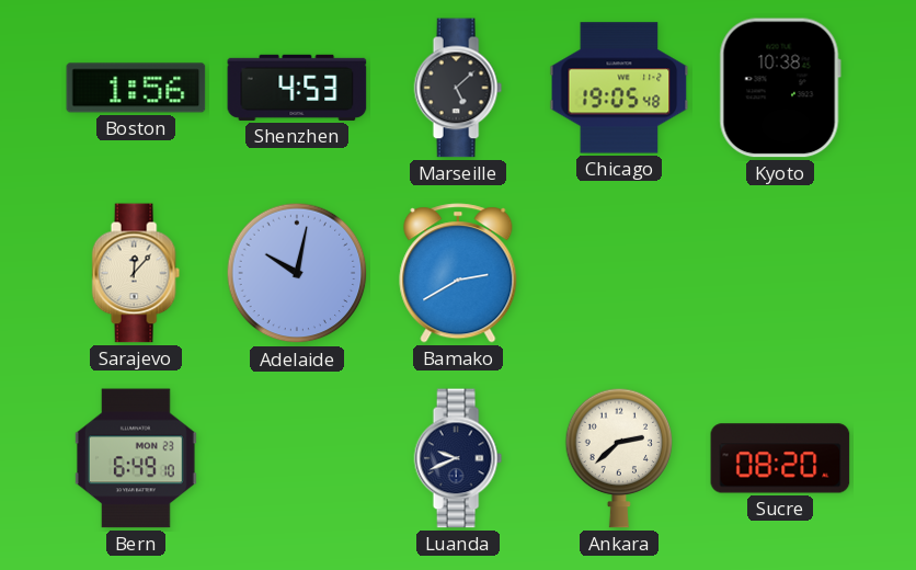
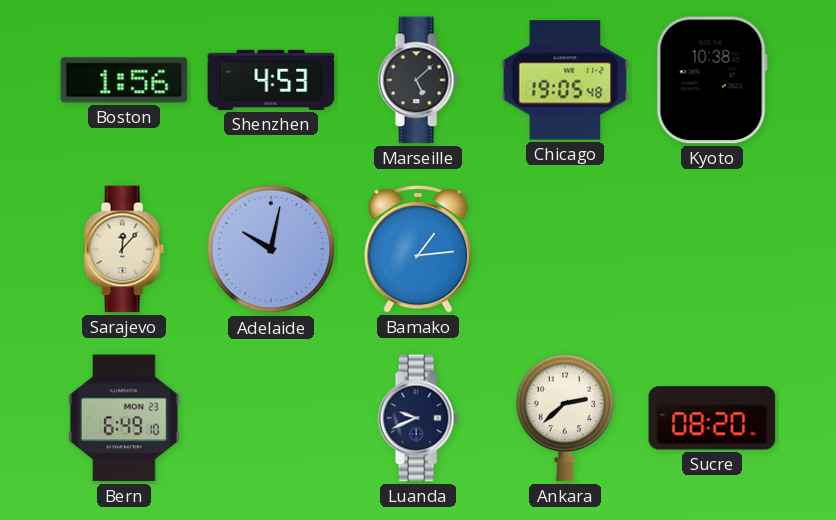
Bamako: 2:40 -> 1:14
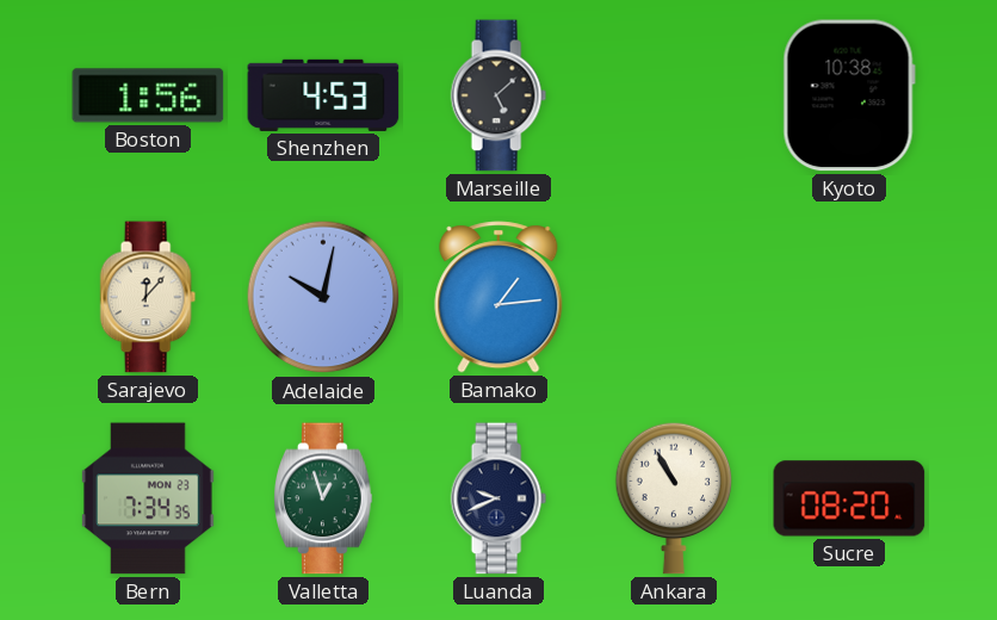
Chicago: 19:05 -> none
Bern: 6:49 -> 7:34
Valletta: none -> 12:57
Ankara: 2:38 -> 10:55
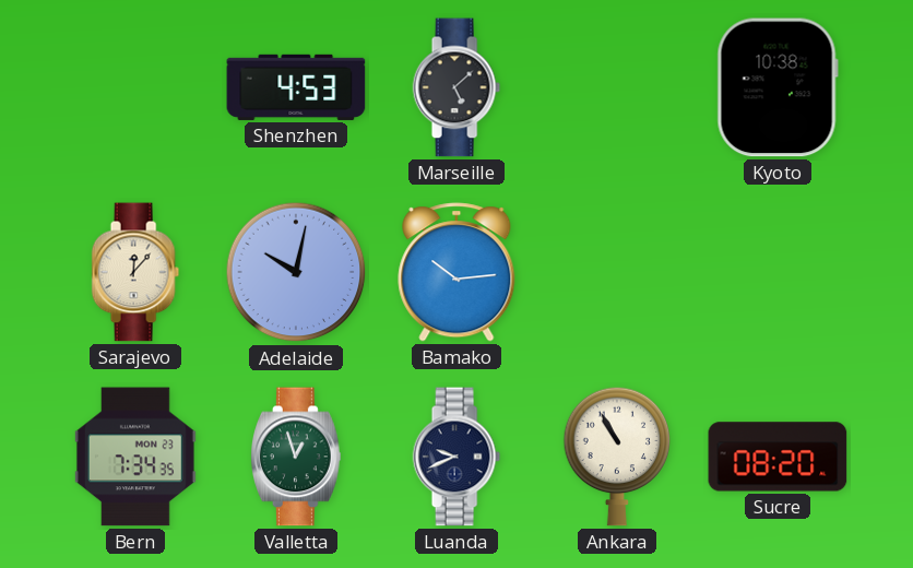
Boston: 1:56 -> none
Bamako: 1:14 -> 10:14
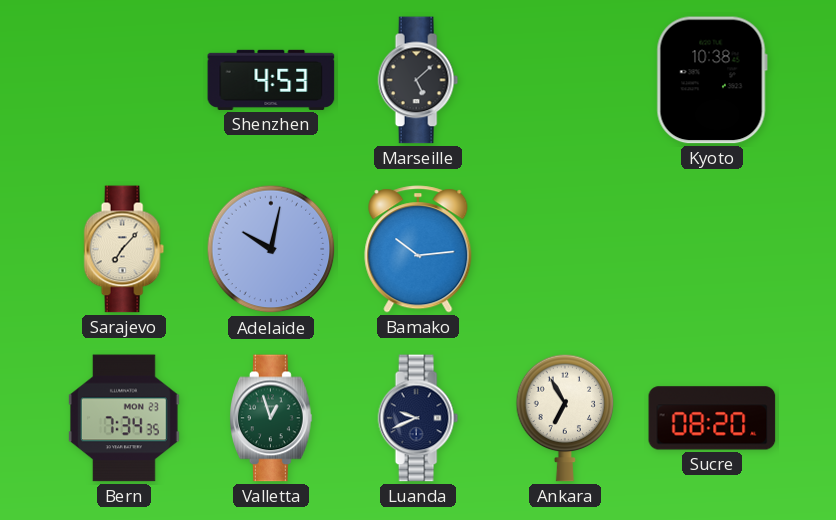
Sarajevo: 12:07 -> 7:07
Ankara: 10:55 -> 6:55
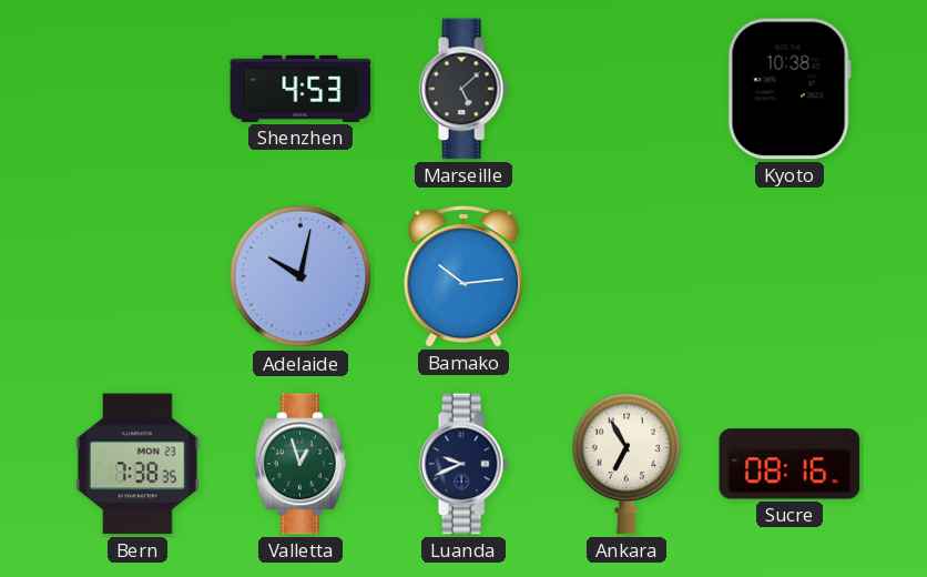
Sarajevo: 7:07 -> none
Bern: 7:34 -> 7:38
Sucre: 08:20 -> 08:16
